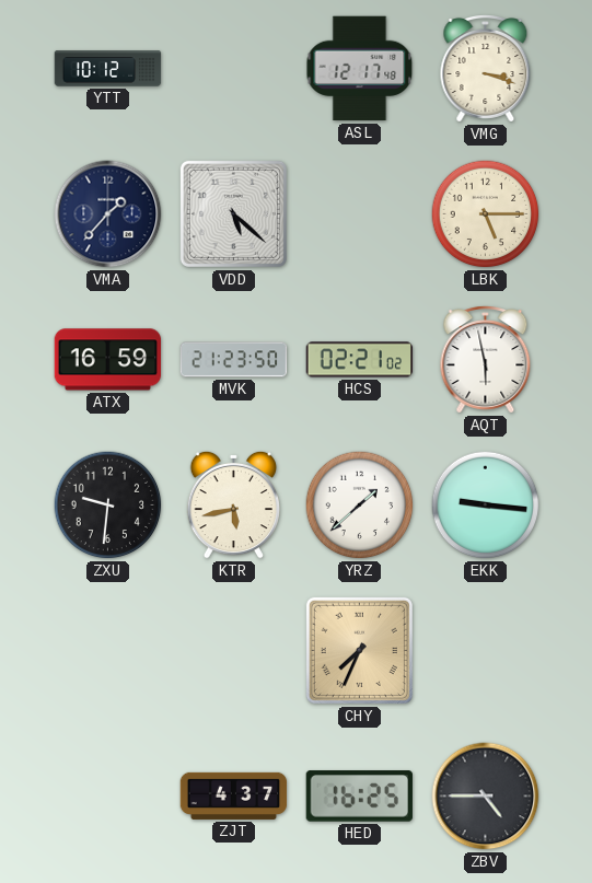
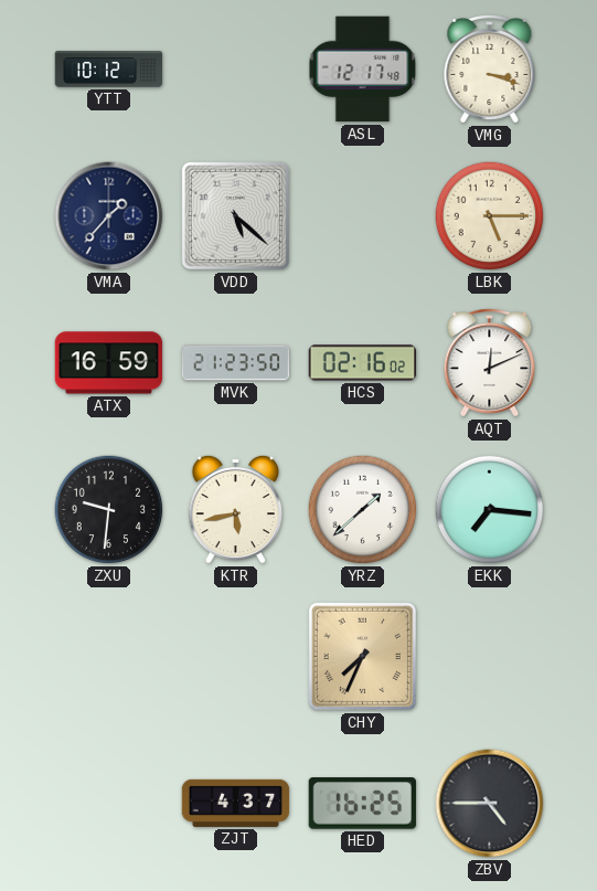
HCS: 02:21 -> 02:16
AQT: 5:58 -> 12:11
EKK: 9:16 -> 7:16
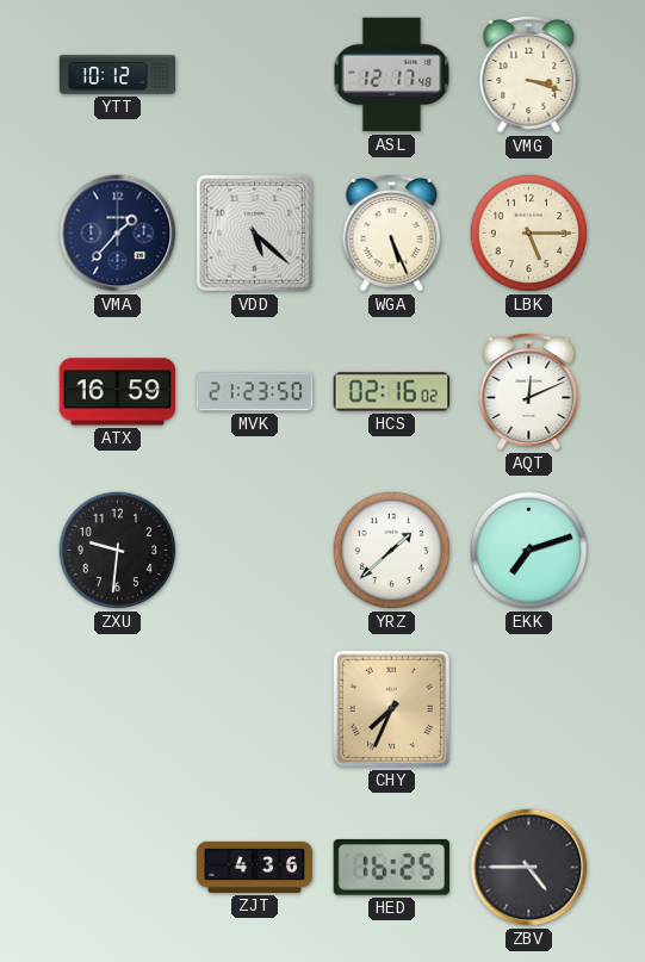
WGA: none -> 5:26
KTR: 5:43 -> none
EKK: 7:16 -> 7:12
ZJT: 4:37 -> 4:36
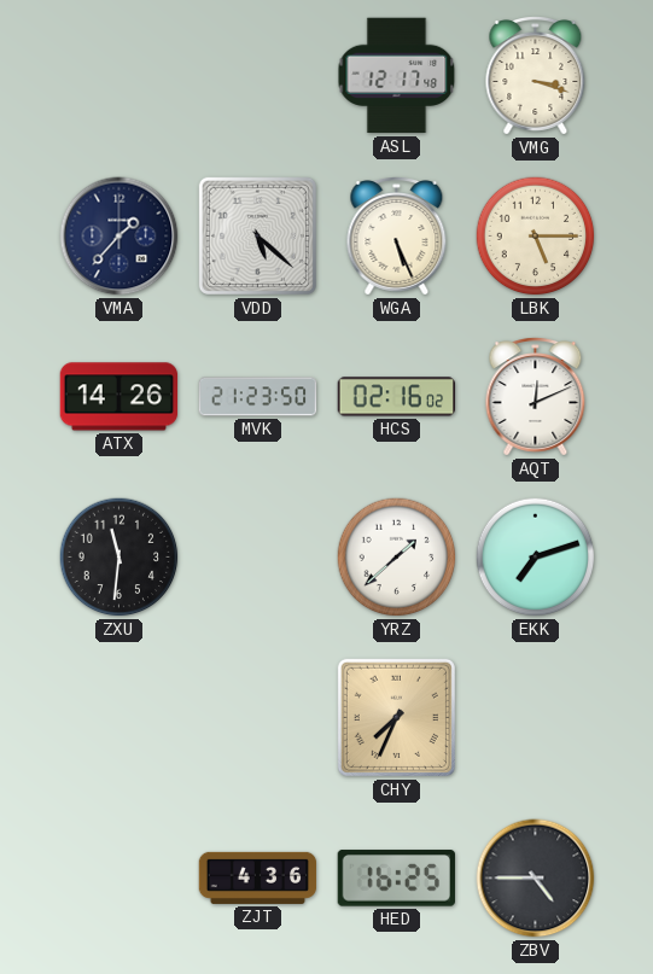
YTT: 10:12 -> none
ATX: 16:59 -> 14:26
ZXU: 9:31 -> 11:31
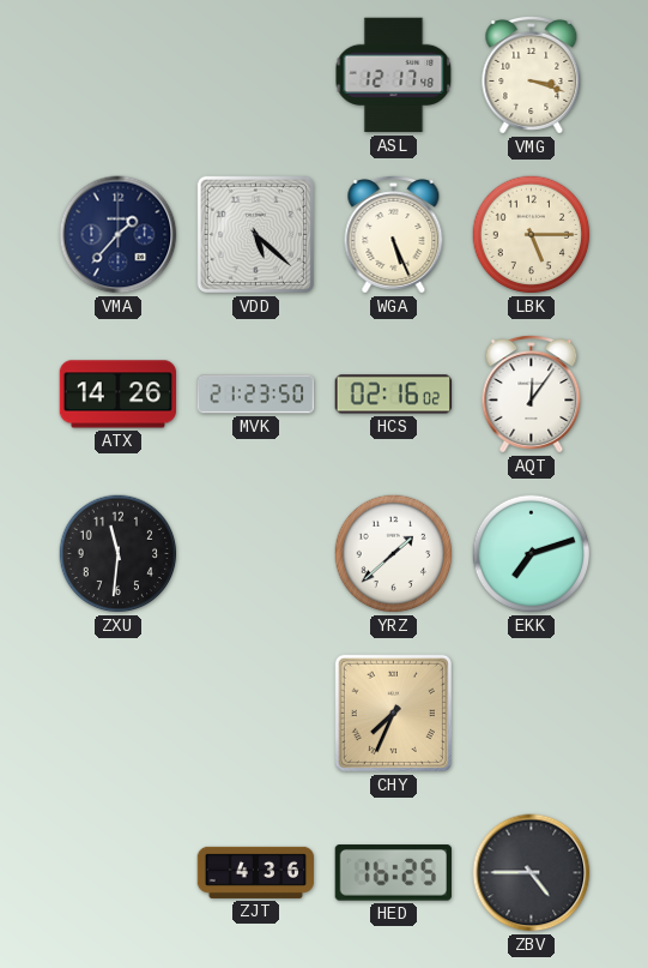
AQT: 12:11 -> 12:06
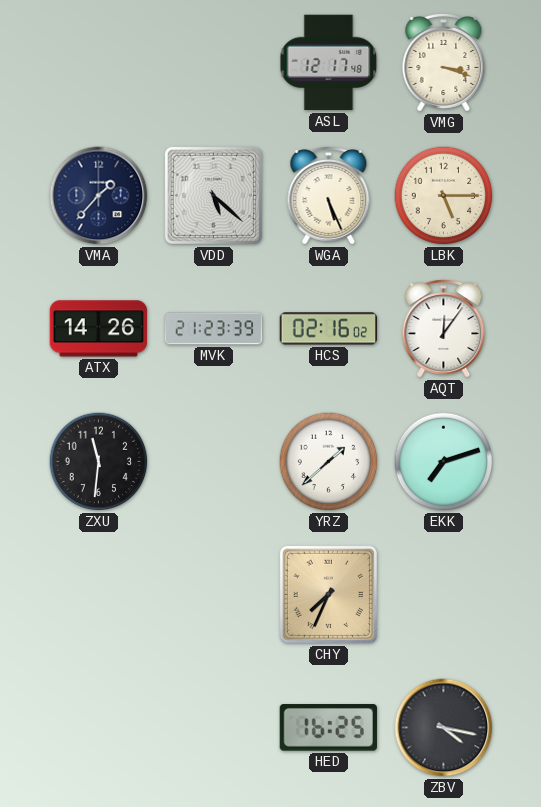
MVK: 21:23:50 -> 21:23:39
ZJT: 4:36 -> none
ZBV: 4:45 -> 4:17
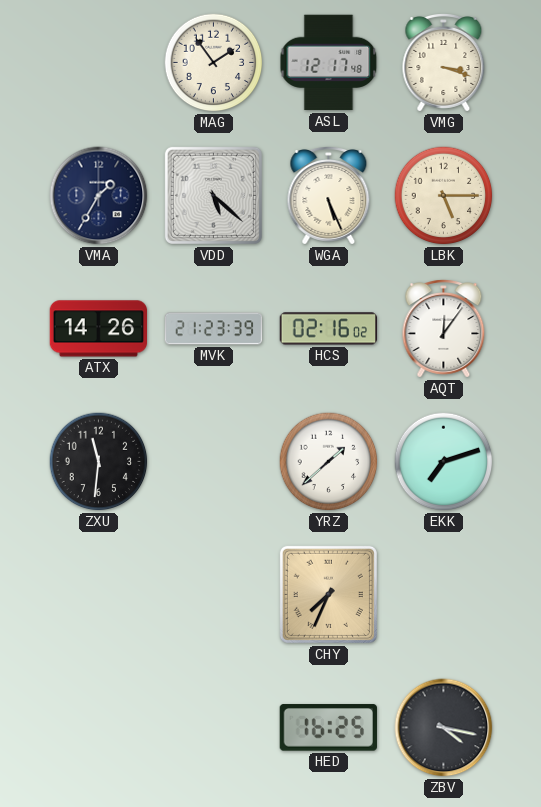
MAG: none -> 1:54
VMA: 1:37 -> 1:35
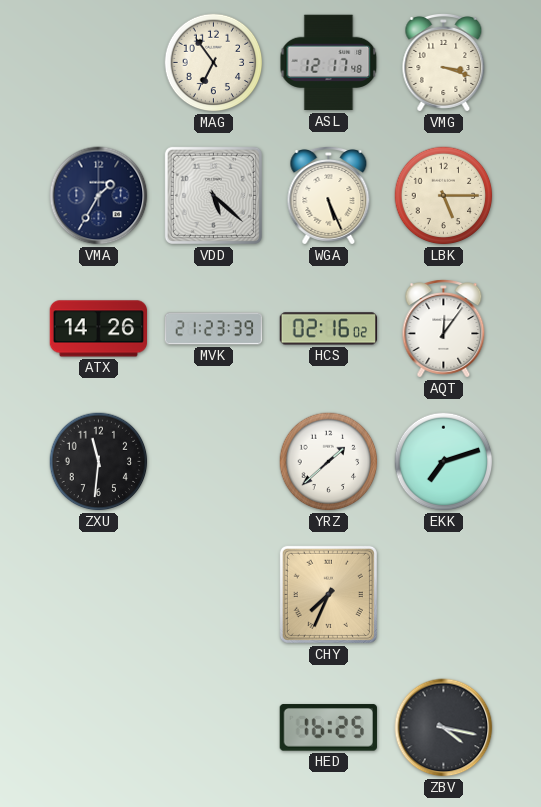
MAG: 1:54 -> 6:54
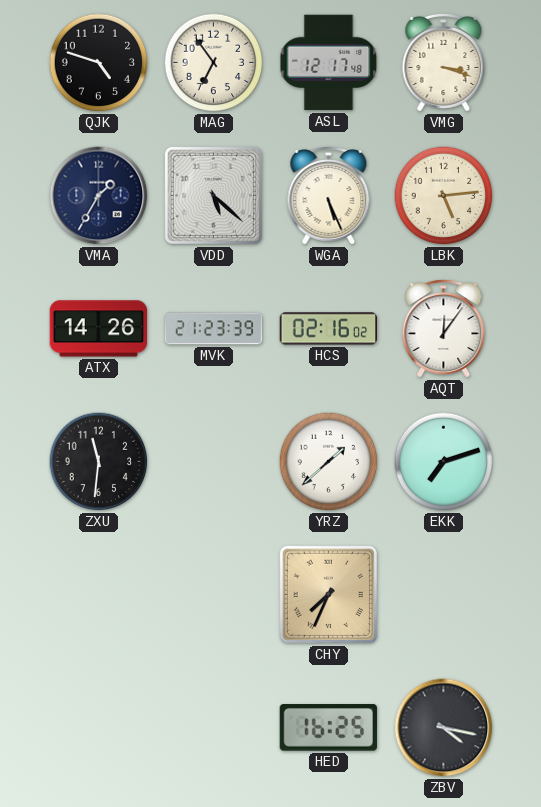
QJK: none -> 4:48
LBK: 5:15 -> 5:14
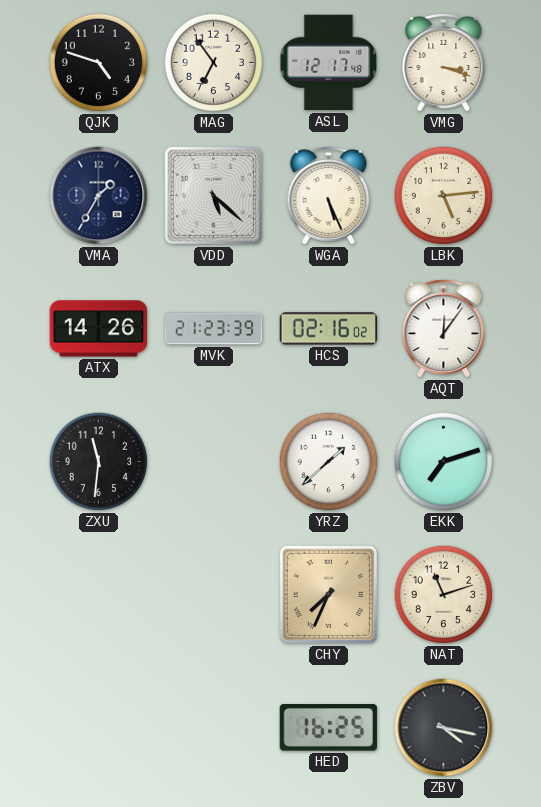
NAT: none -> 11:12
